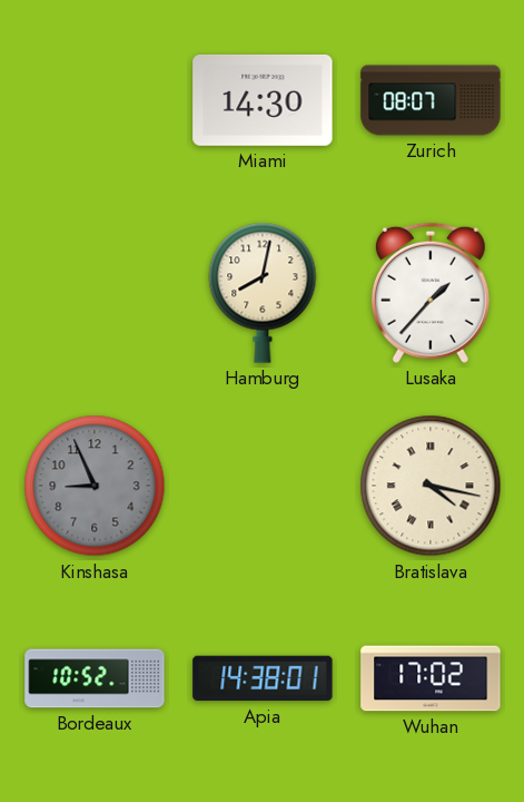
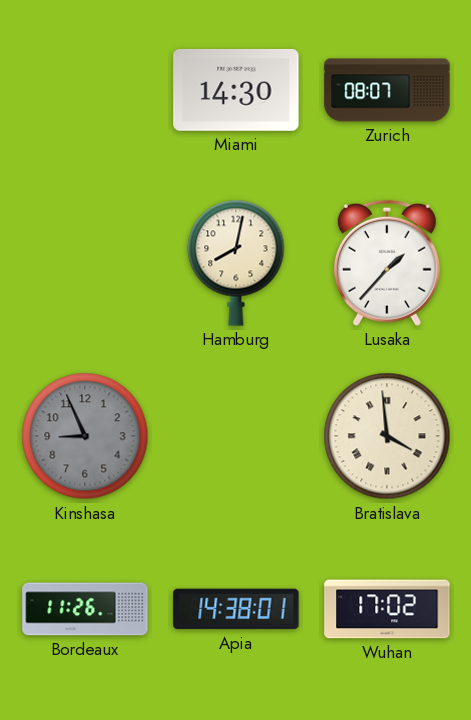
Bratislava: 4:17 -> 3:59
Bordeaux: 10:52 -> 11:26
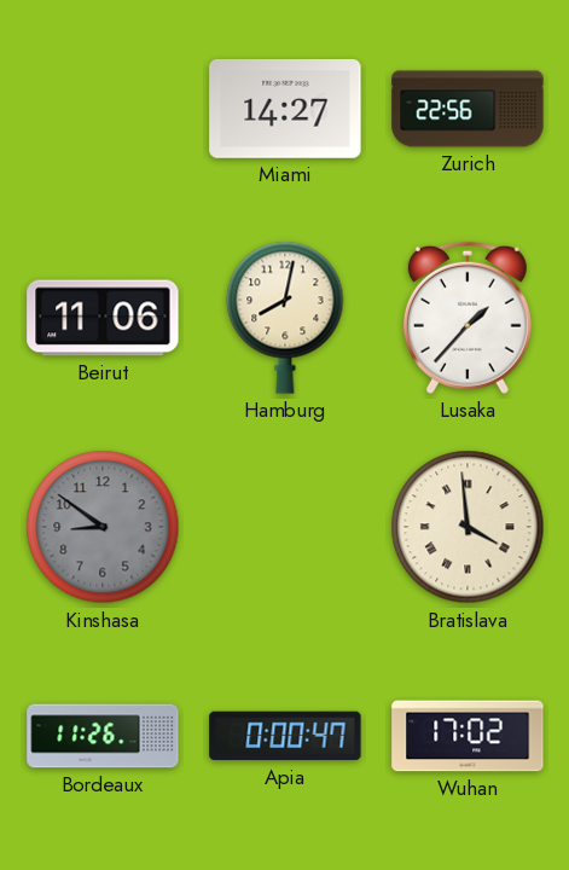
Miami: 14:30 -> 14:27
Zurich: 08:07 -> 22:56
Beirut: none -> 11:06
Kinshasa: 8:56 -> 8:51
Apia: 14:38 -> 0:00
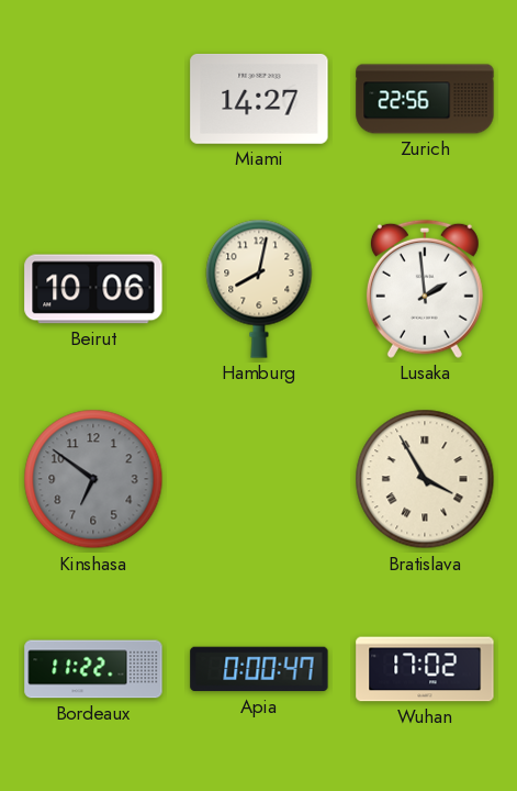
Beirut: 11:06 -> 10:06
Lusaka: 1:37 -> 1:59
Kinshasa: 8:51 -> 6:51
Bratislava: 3:59 -> 3:55
Bordeaux: 11:26 -> 11:22
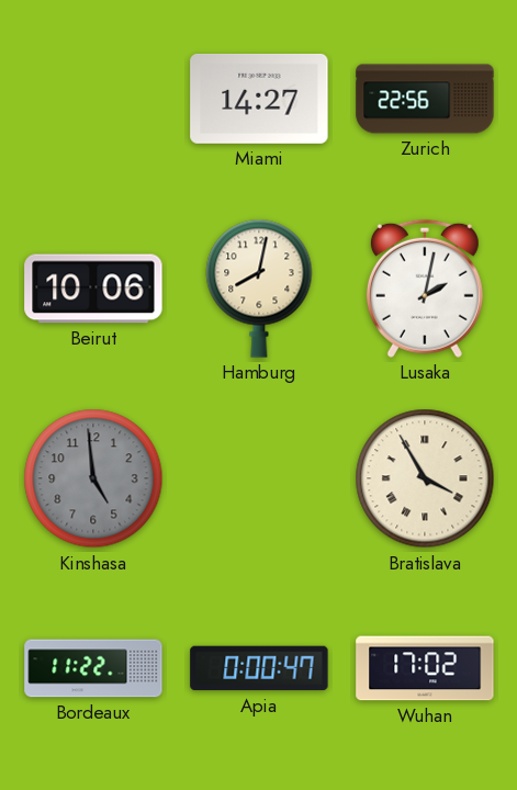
Lusaka: 1:59 -> 2:02
Kinshasa: 6:51 -> 4:59
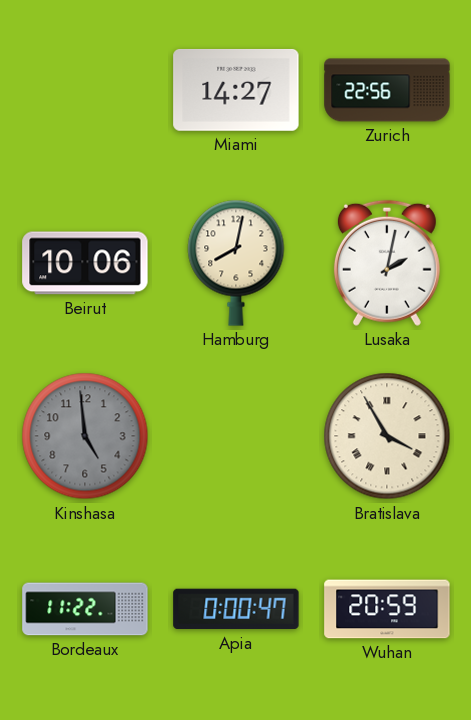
Wuhan: 17:02 -> 20:59
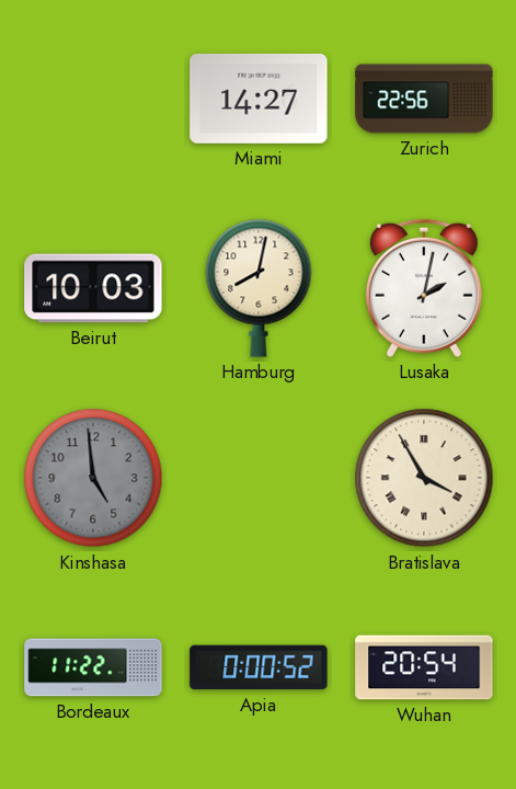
Beirut: 10:06 -> 10:03
Apia: 0:00:47 -> 0:00:52
Wuhan: 20:59 -> 20:54
